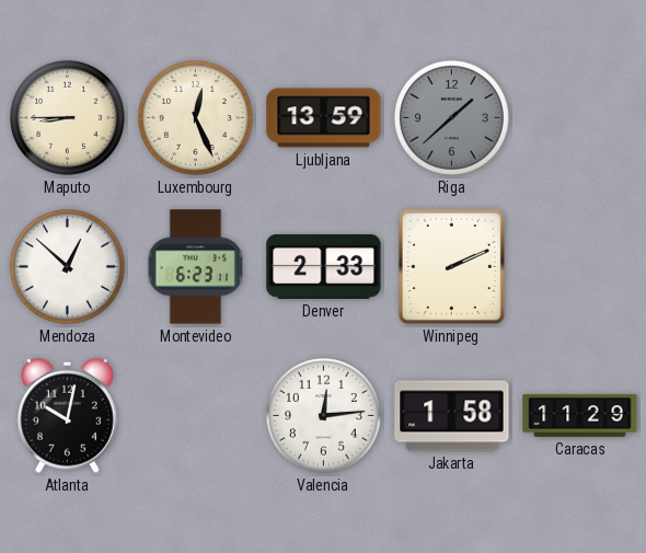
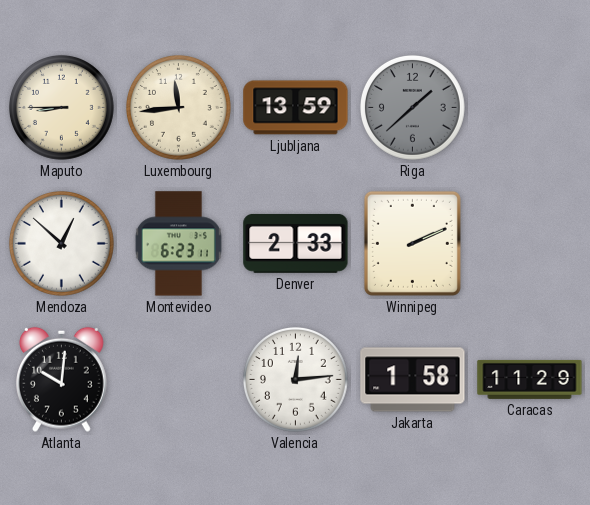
Luxembourg: 12:26 -> 11:44
Atlanta: 10:02 -> 10:01
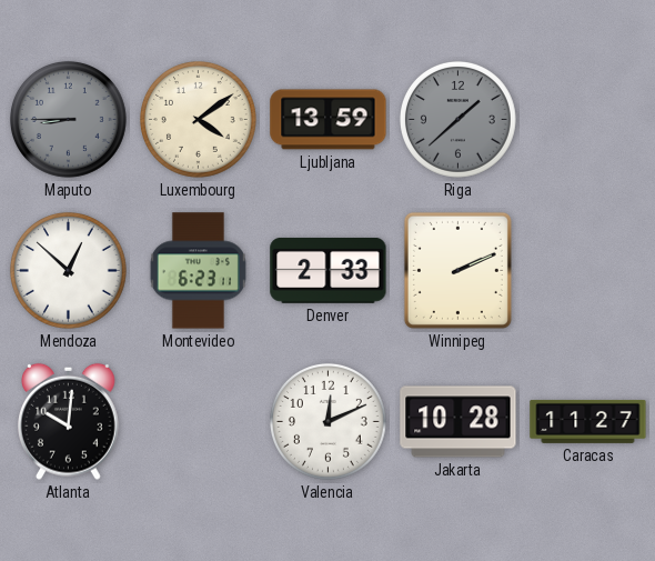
Maputo dial: cream -> grey
Luxembourg: 11:44 -> 4:09
Valencia: 12:14 -> 12:11
Jakarta: 1:58 -> 10:28
Caracas: 11:29 -> 11:27
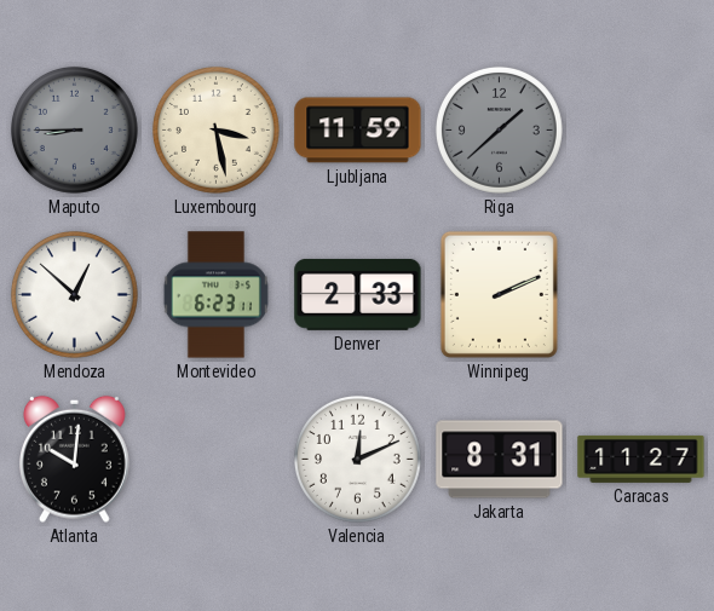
Luxembourg: 4:09 -> 3:28
Ljubljana: 13:59 -> 11:59
Jakarta: 10:28 -> 8:31
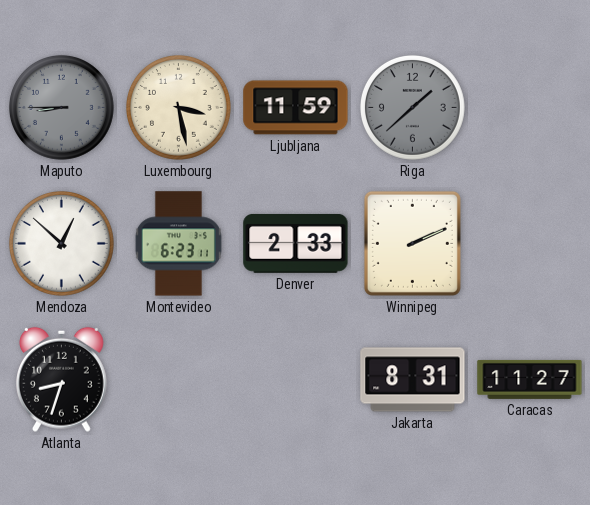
Atlanta: 10:01 -> 8:33
Valencia: 12:11 -> none
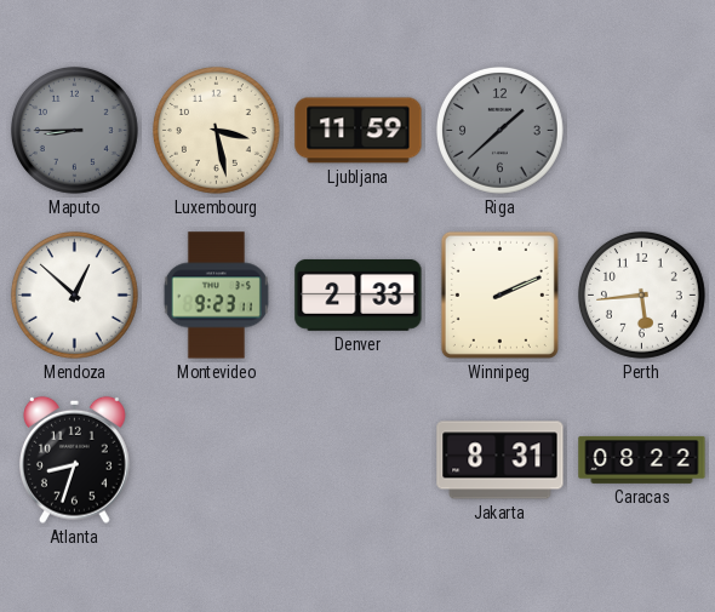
Montevideo: 6:23 -> 9:23
Perth: none -> 5:44
Caracas: 11:27 -> 08:22
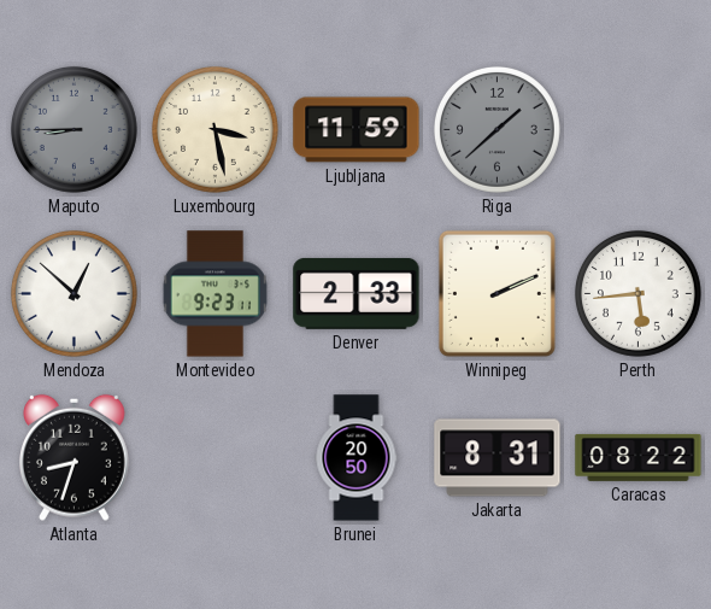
Brunei: none -> 20:50
